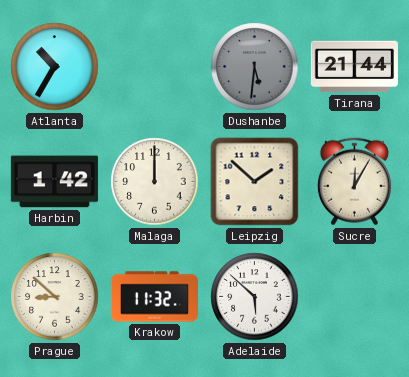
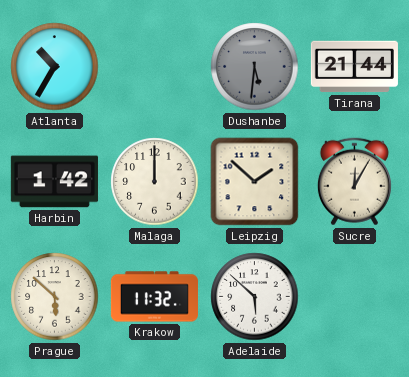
Prague: 8:52 -> 5:52
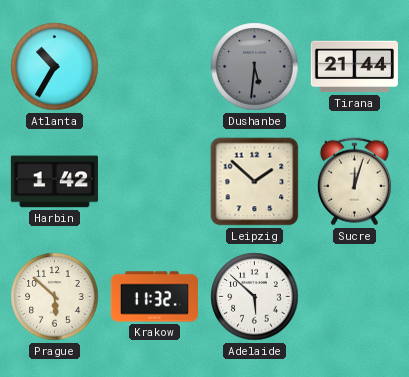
Malaga: 12:00 -> none
Sucre: 12:05 -> 12:03
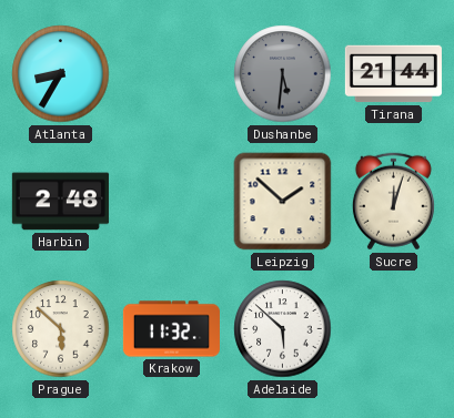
Atlanta: 10:35 -> 8:35
Harbin: 1:42 -> 2:48
